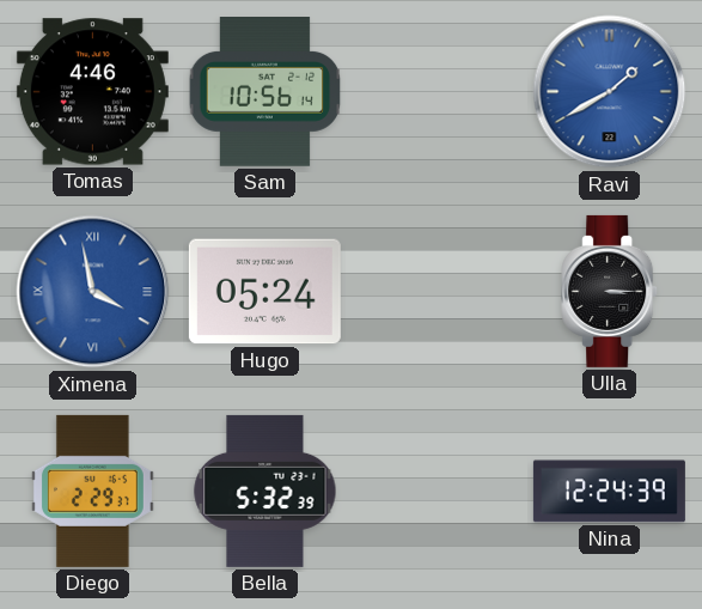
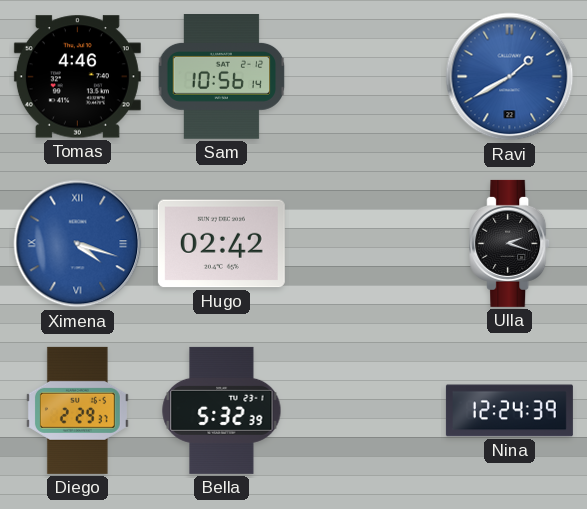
Ximena: 3:58 -> 4:18
Hugo: 05:24 -> 02:42
Ulla: 3:15 -> 2:18
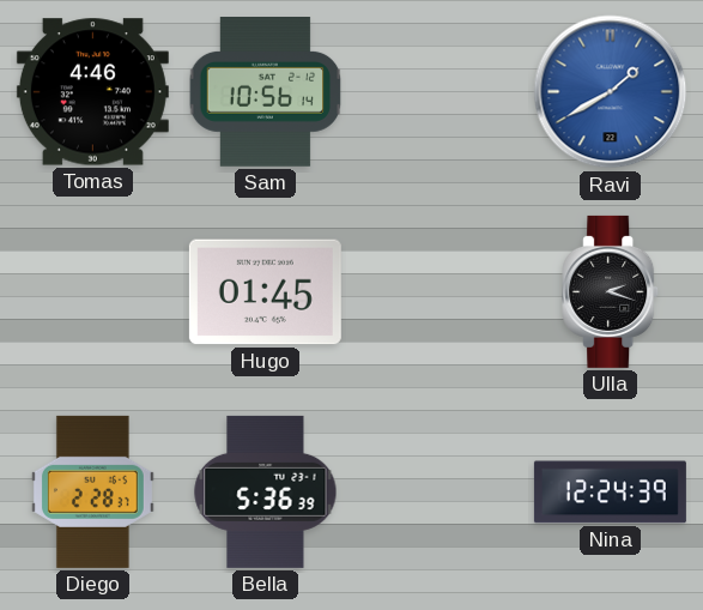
Ximena: 4:18 -> none
Hugo: 02:42 -> 01:45
Diego: 2:29 -> 2:28
Bella: 5:32 -> 5:36
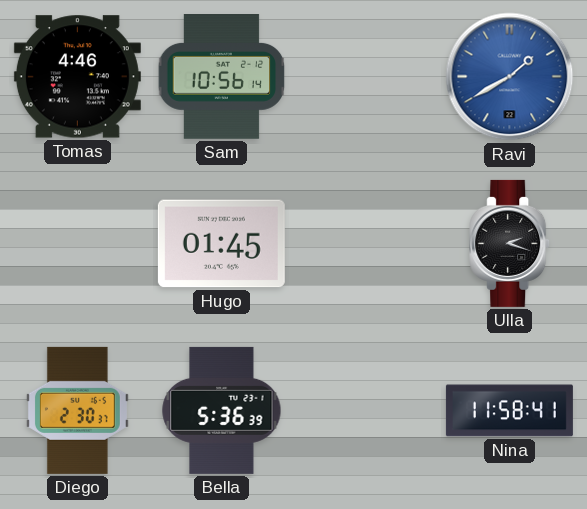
Diego: 2:28 -> 2:30
Nina: 12:24 -> 11:58
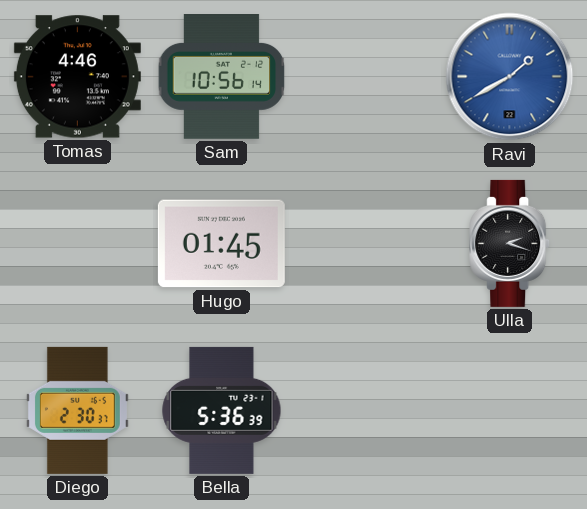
Nina: 11:58 -> none
